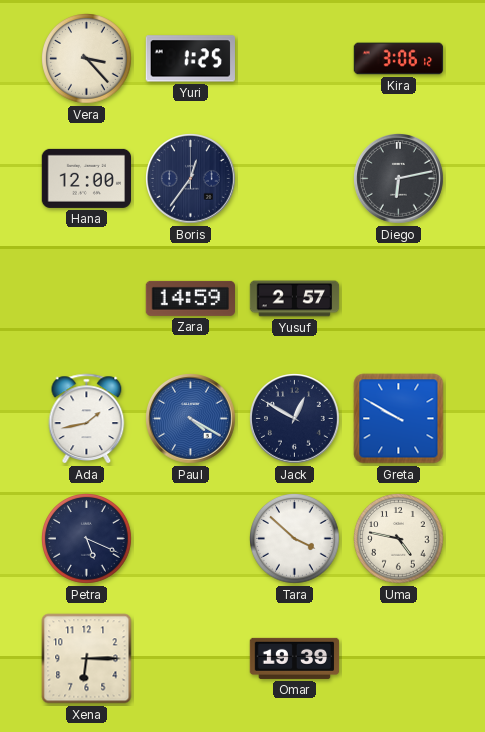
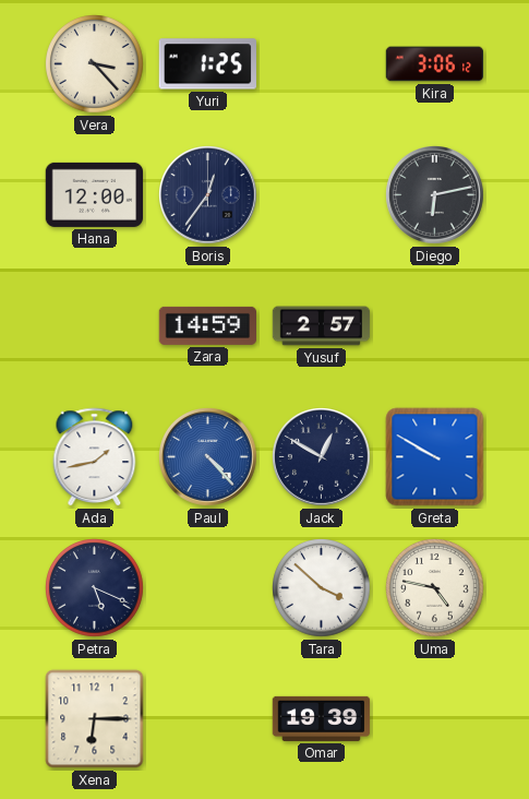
Paul: 4:20 -> 4:23
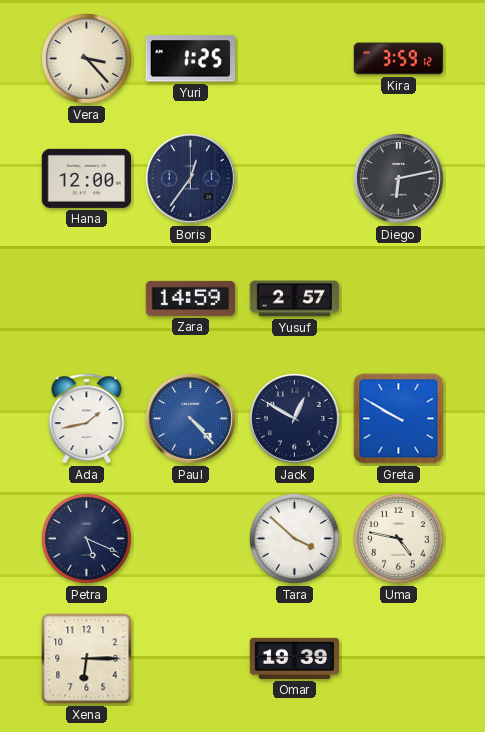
Kira: 3:06 -> 3:59
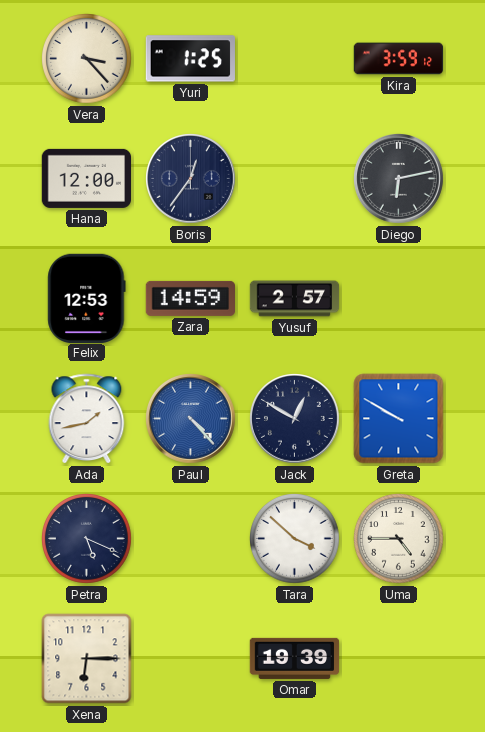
Felix: none -> 12:53
Uma: 4:47 -> 4:45
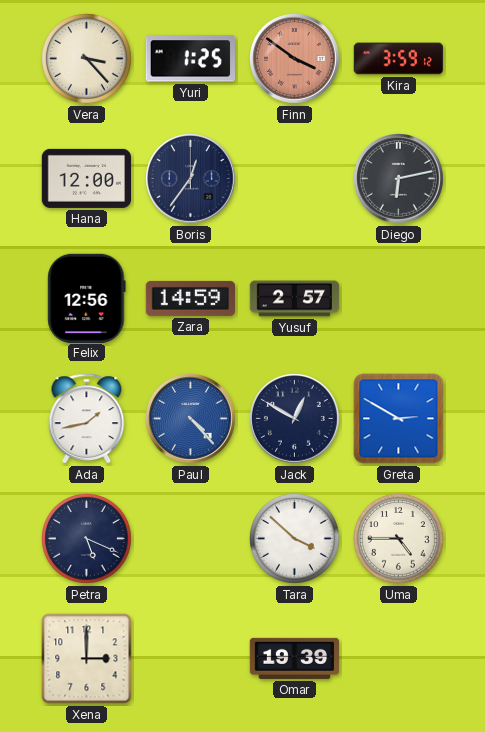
Finn: none -> 3:51
Felix: 12:53 -> 12:56
Greta: 9:50 -> 2:50
Xena: 6:15 -> 3:00
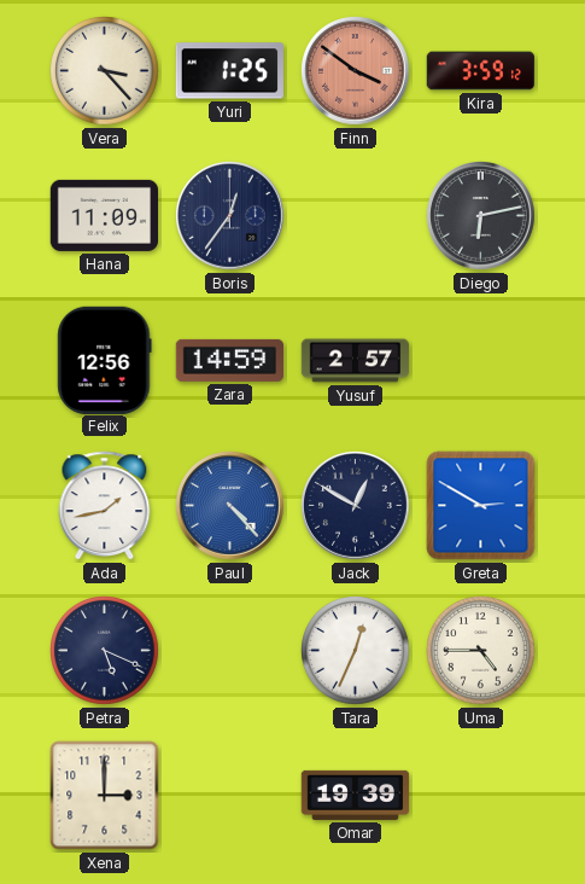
Hana: 12:00 -> 11:09
Tara: 3:52 -> 12:34
